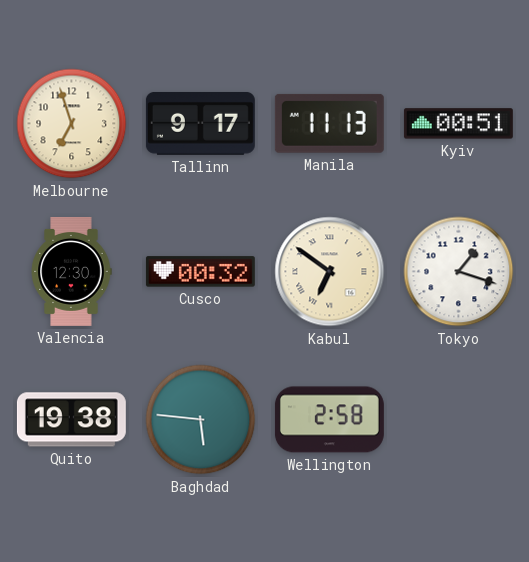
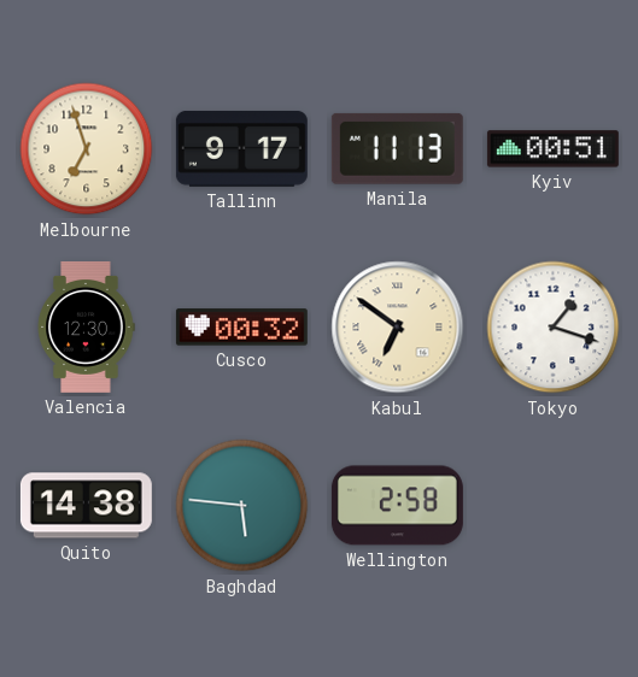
Quito: 19:38 -> 14:38
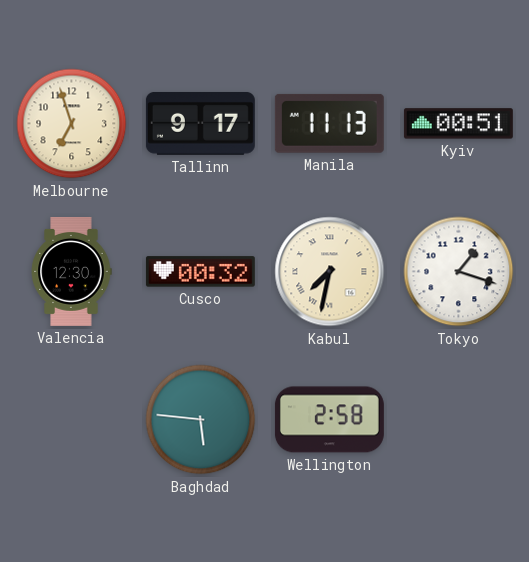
Kabul: 6:51 -> 7:32
Quito: 14:38 -> none
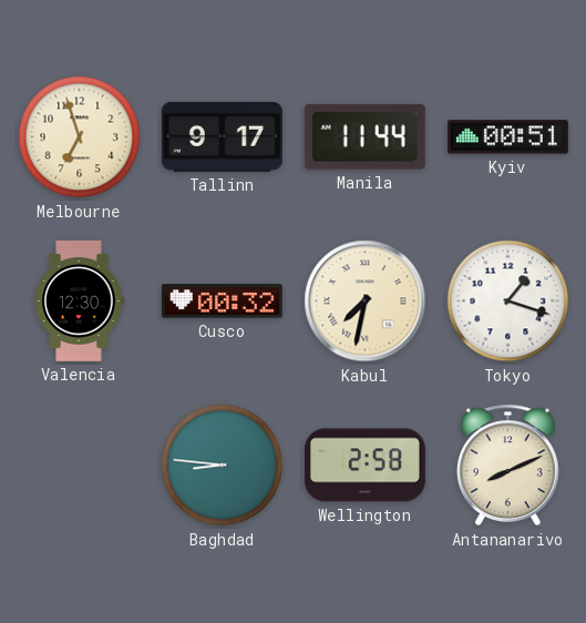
Manila: 11:13 -> 11:44
Baghdad: 5:46 -> 8:46
Antananarivo: none -> 8:11
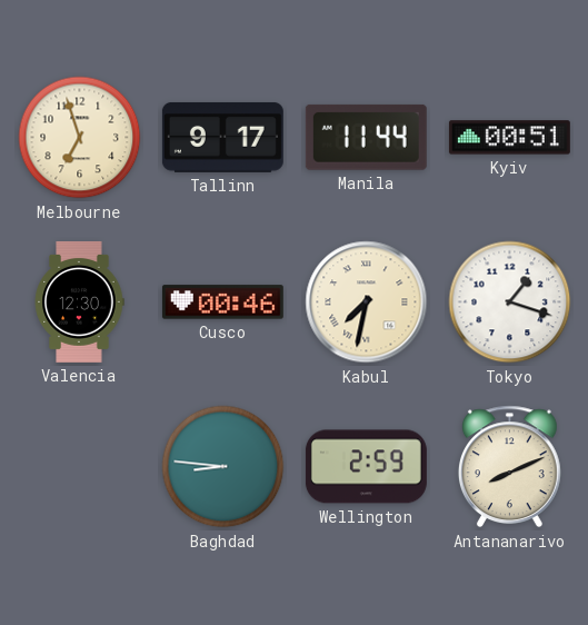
Cusco: 00:32 -> 00:46
Wellington: 2:58 -> 2:59
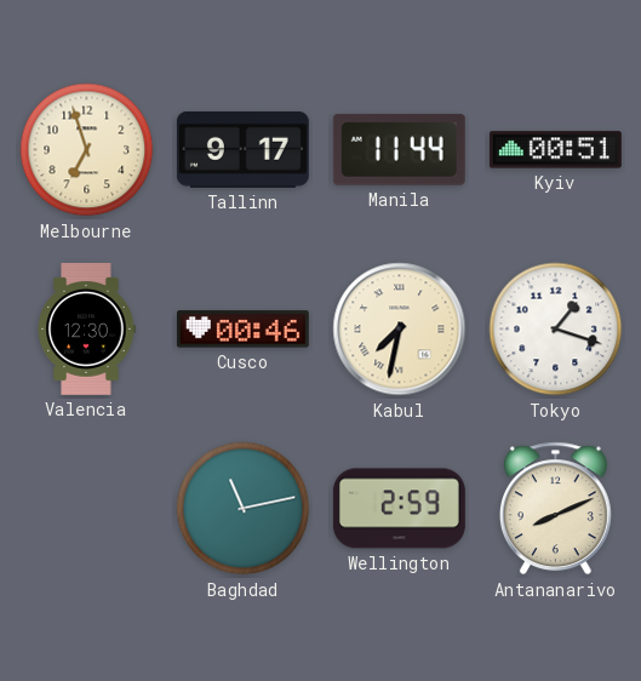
Baghdad: 8:46 -> 11:13
